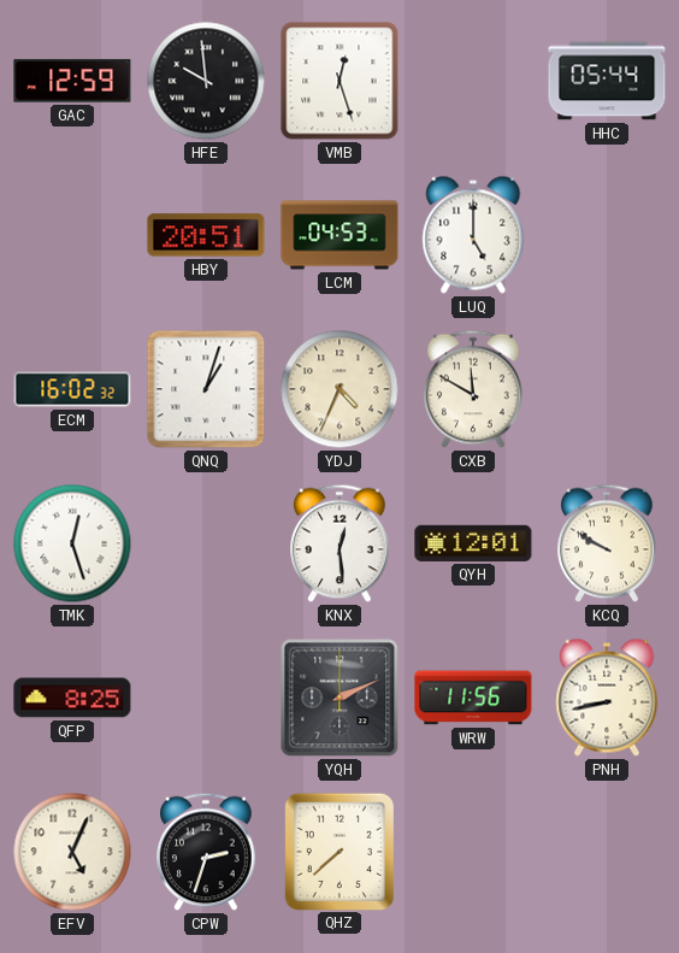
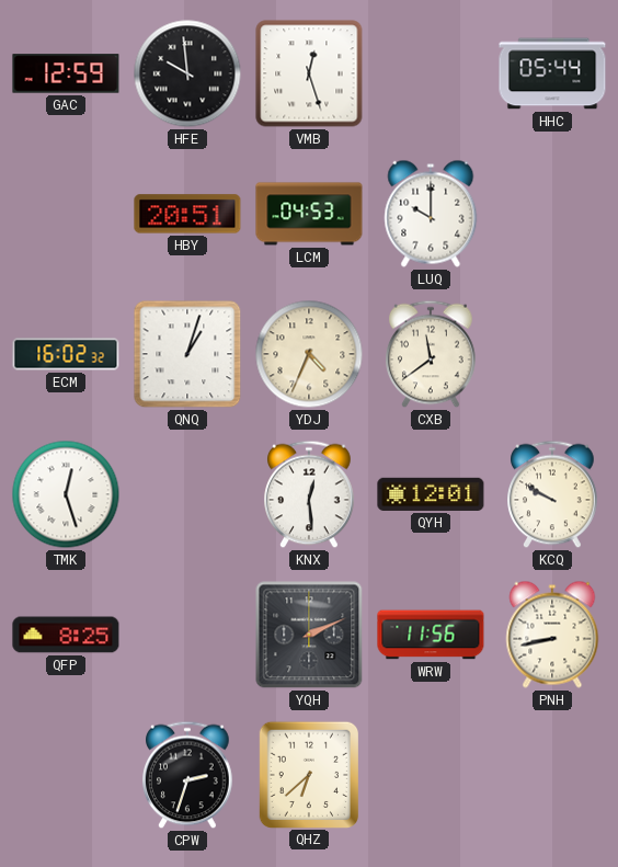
LUQ: 5:00 -> 10:00
CXB: 11:50 -> 11:39
EFV: 5:04 -> none
QHZ: 7:38 -> 6:38
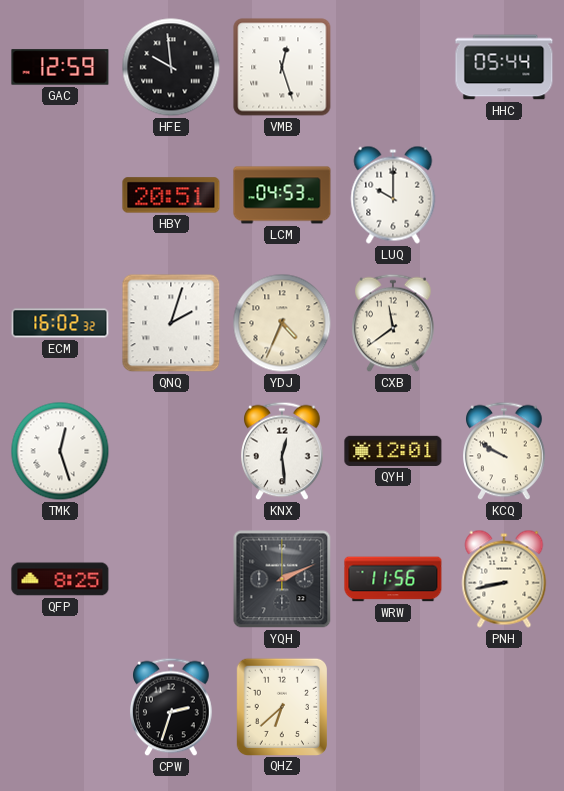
QNQ: 1:03 -> 2:03
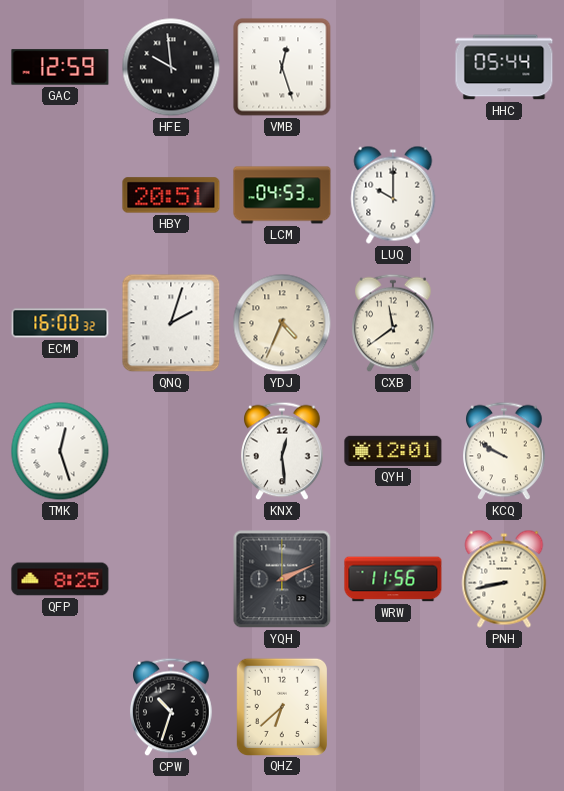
ECM: 16:02 -> 16:00
CPW: 2:33 -> 10:33
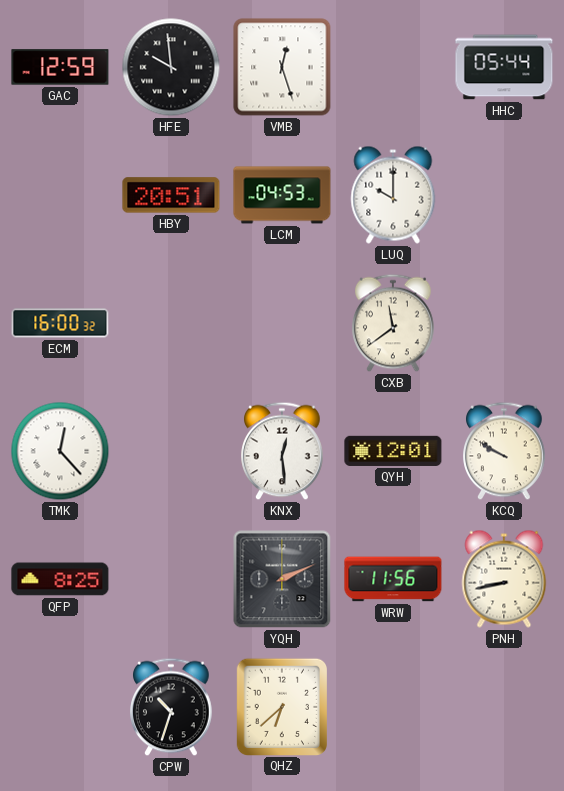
QNQ: 2:03 -> none
YDJ: 4:34 -> none
TMK: 12:27 -> 12:23
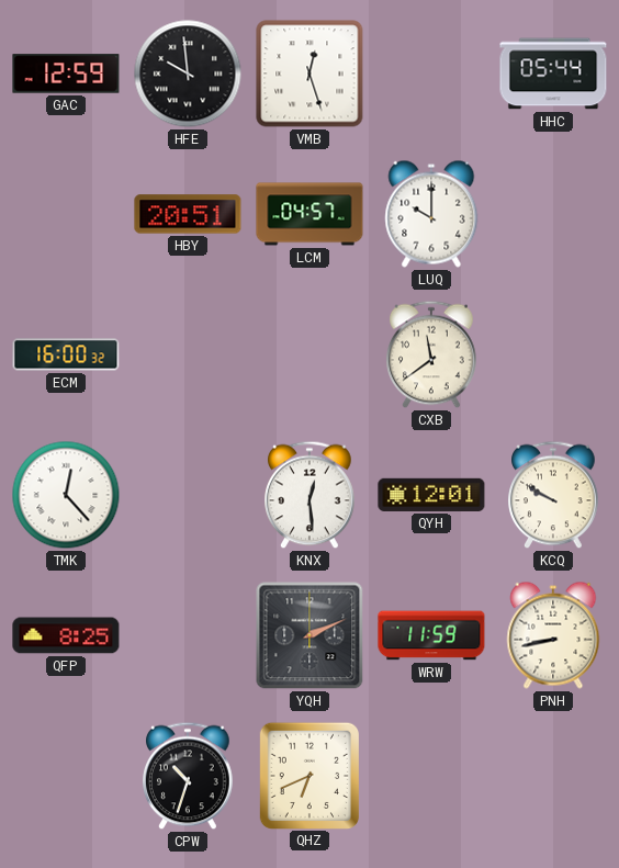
LCM: 04:53 -> 04:57
WRW: 11:56 -> 11:59
QHZ: 6:38 -> 6:41
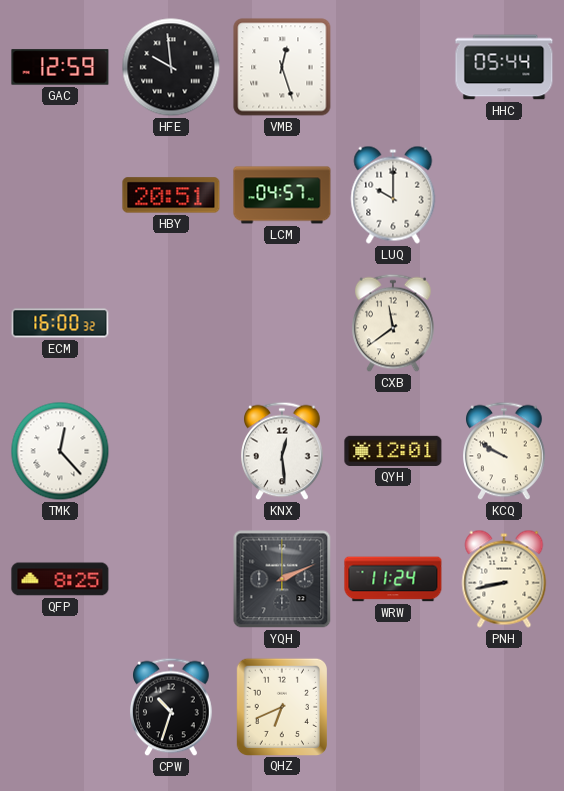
WRW: 11:59 -> 11:24
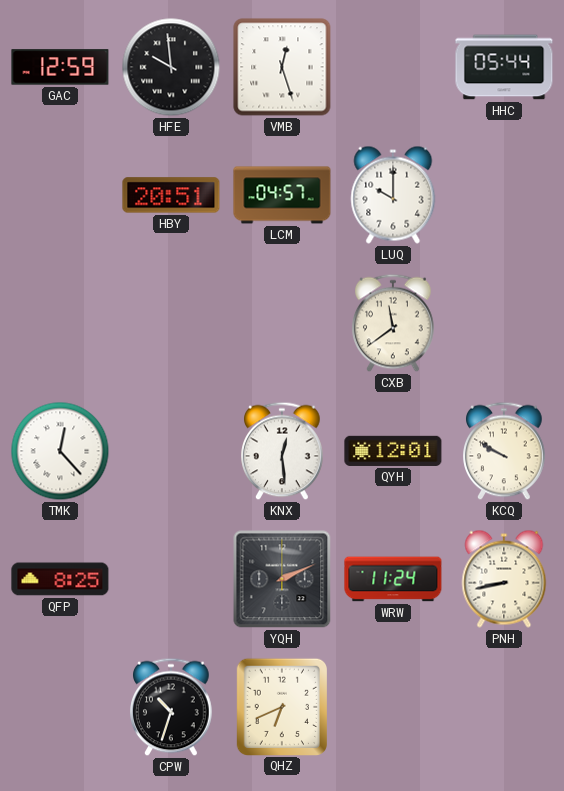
ECM: 16:00 -> none
